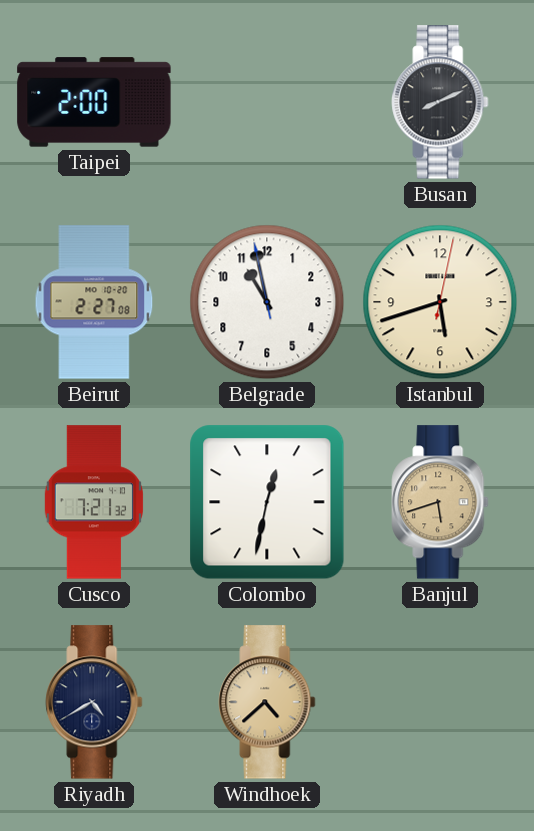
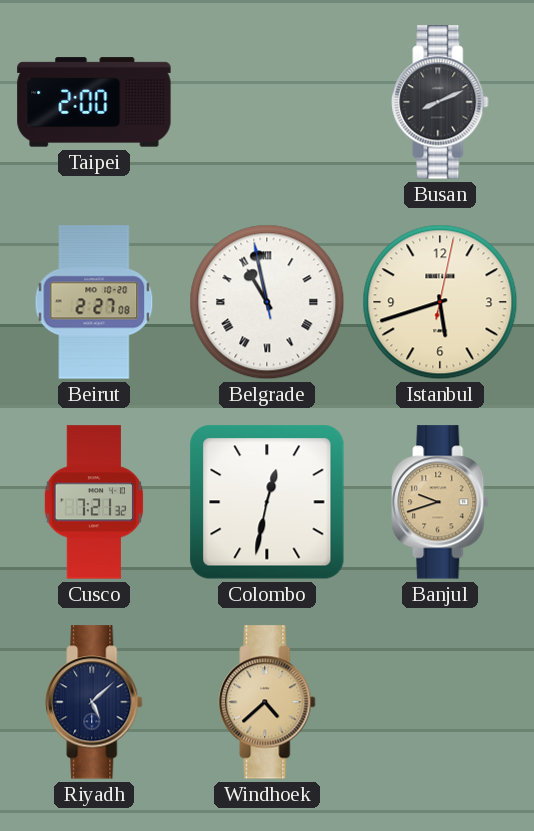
Belgrade numerals: Arabic -> Roman
Banjul: 5:42 -> 9:42
Riyadh: 4:40 -> 5:08
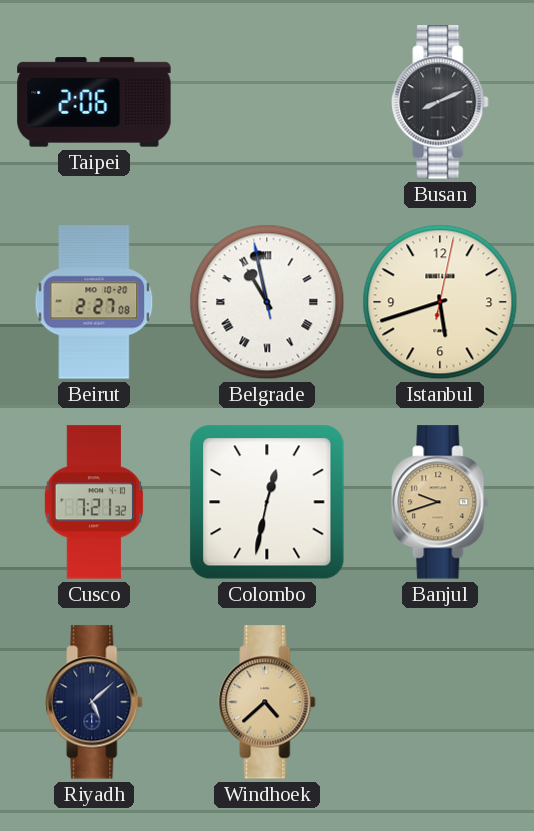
Taipei: 2:00 -> 2:06
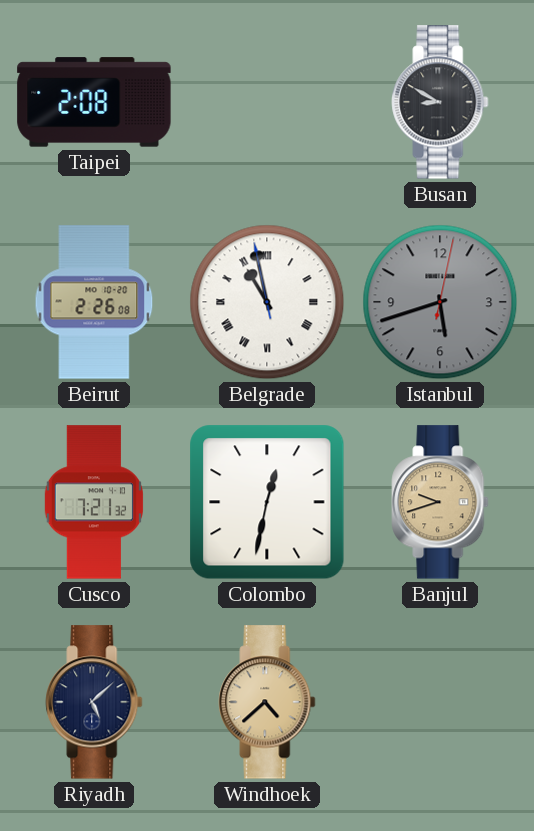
Taipei: 2:06 -> 2:08
Busan: 8:11 -> 8:50
Beirut: 2:27 -> 2:26
Istanbul dial: cream -> grey
